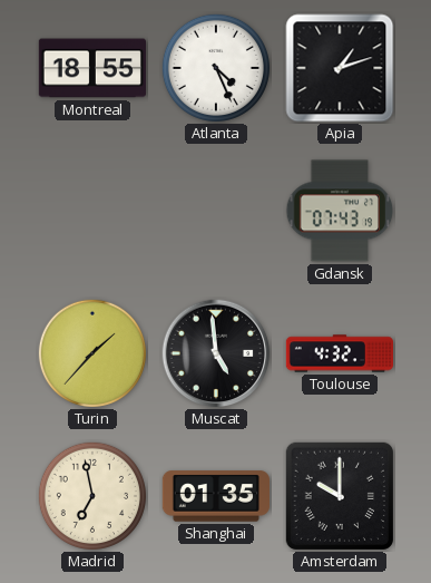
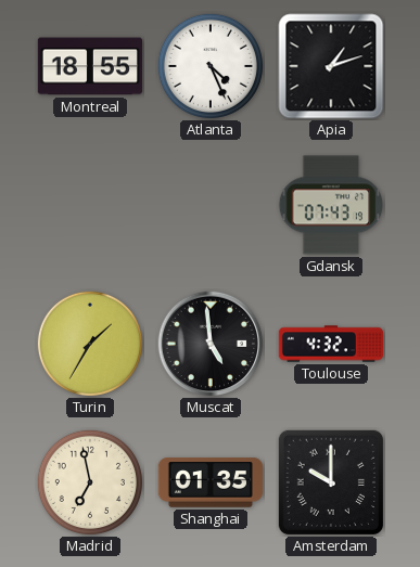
Turin: 1:37 -> 1:35
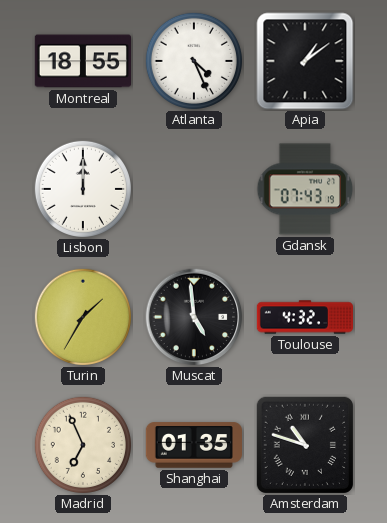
Apia: 1:12 -> 1:09
Lisbon: none -> 12:00
Madrid: 6:58 -> 6:56
Amsterdam: 10:00 -> 10:48
